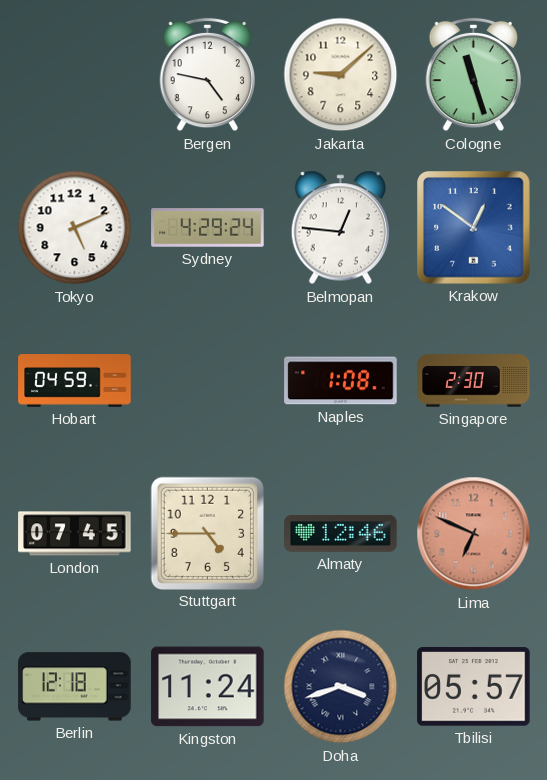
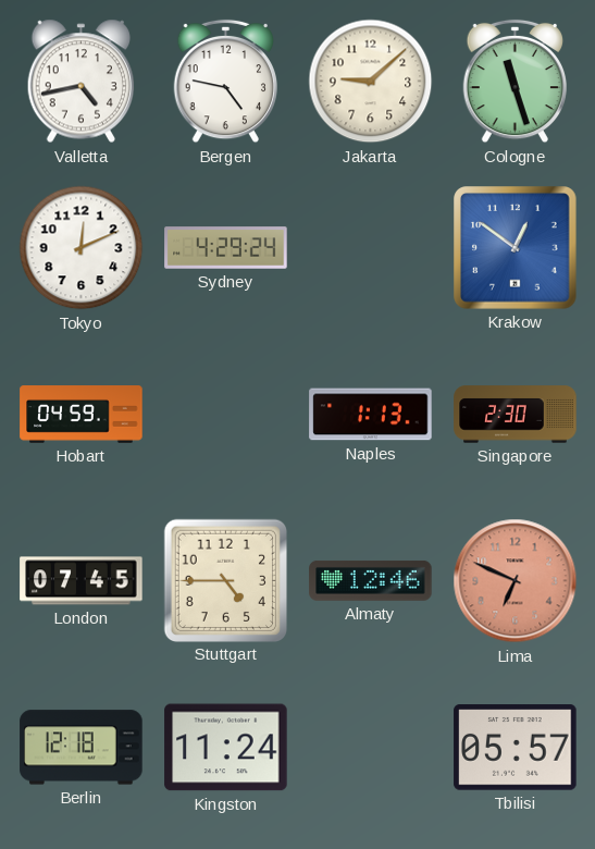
Valletta: none -> 4:43
Tokyo: 5:11 -> 12:11
Belmopan: 12:46 -> none
Naples: 1:08 -> 1:13
Doha: 3:42 -> none
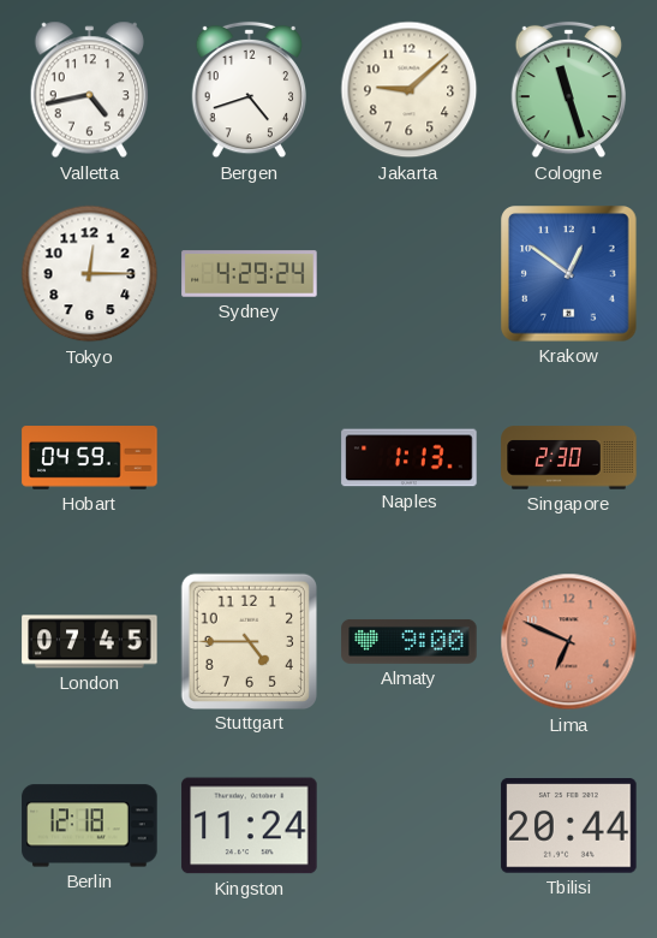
Bergen: 4:47 -> 4:42
Tokyo: 12:11 -> 12:15
Almaty: 12:46 -> 9:00
Tbilisi: 05:57 -> 20:44
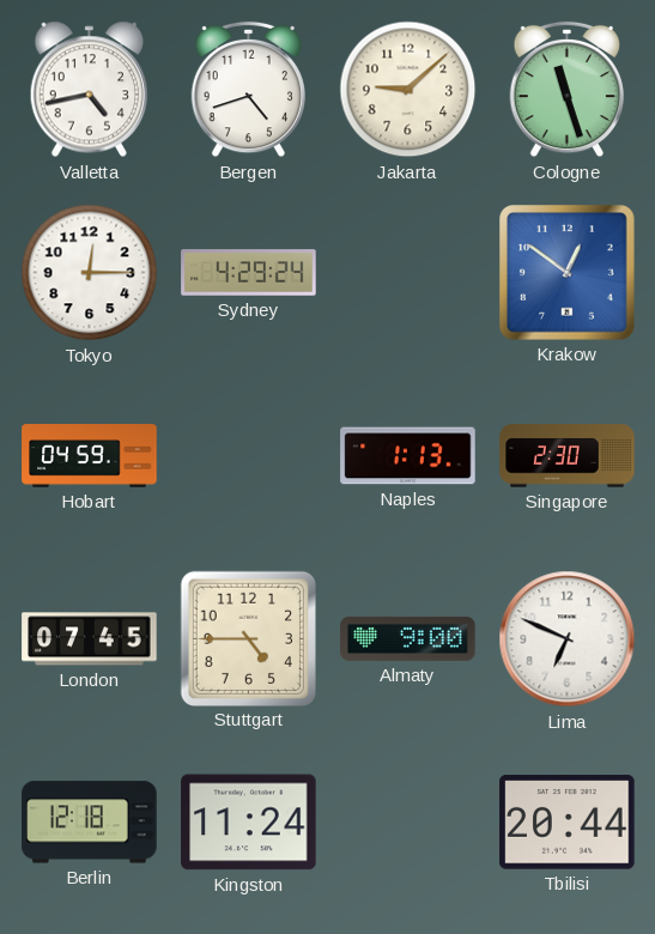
Lima dial: salmon -> white
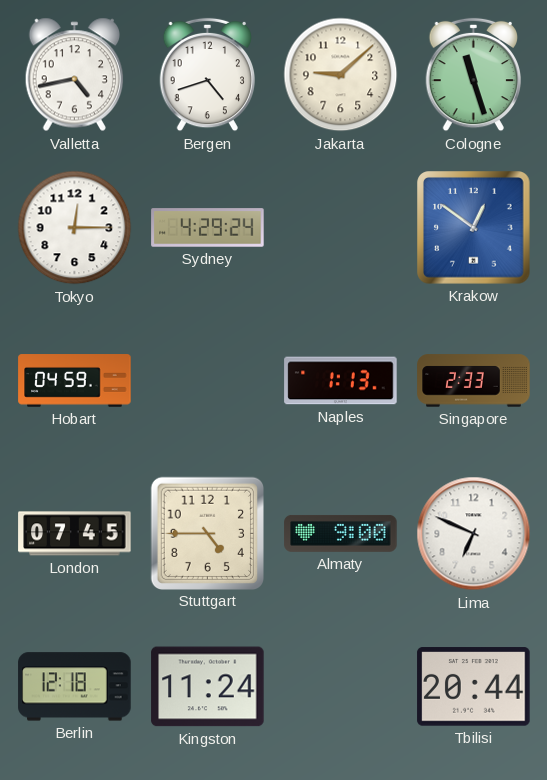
Singapore: 2:30 -> 2:33
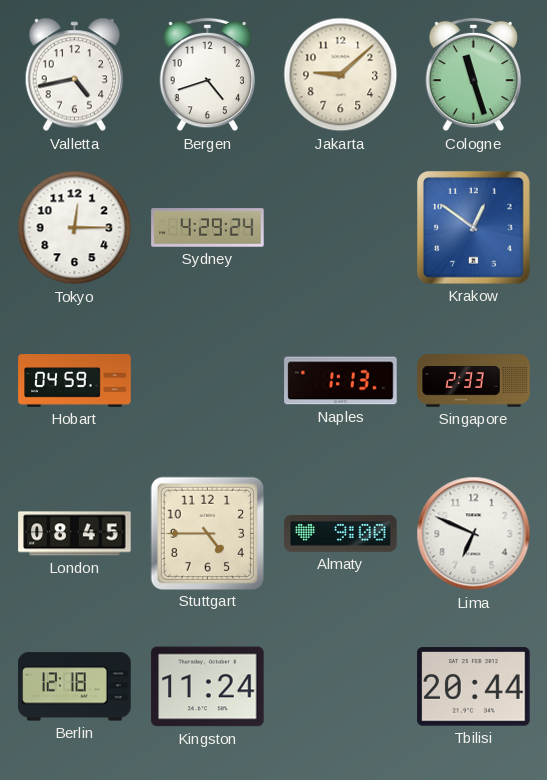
London: 07:45 -> 08:45
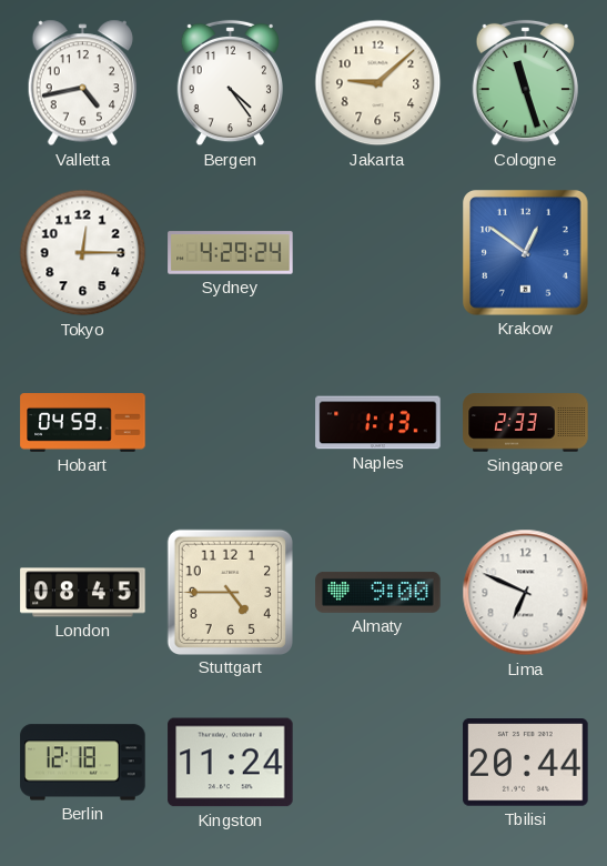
Bergen: 4:42 -> 4:24
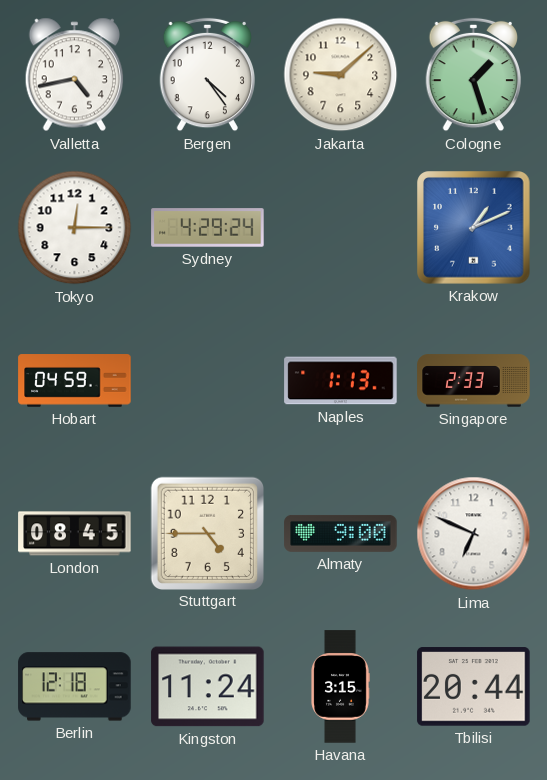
Cologne: 11:27 -> 1:27
Krakow: 12:51 -> 1:11
Havana: none -> 3:15
